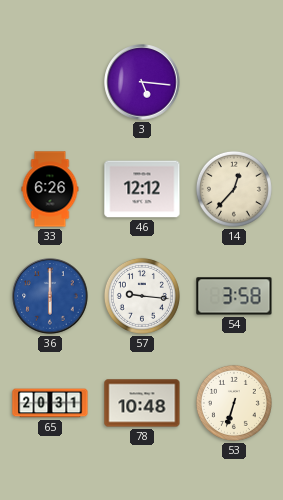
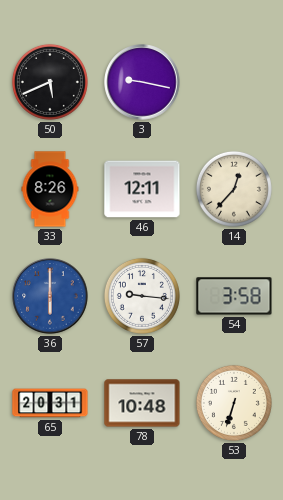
50: none -> 5:41
3: 5:16 -> 9:17
33: 6:26 -> 8:26
46: 12:12 -> 12:11
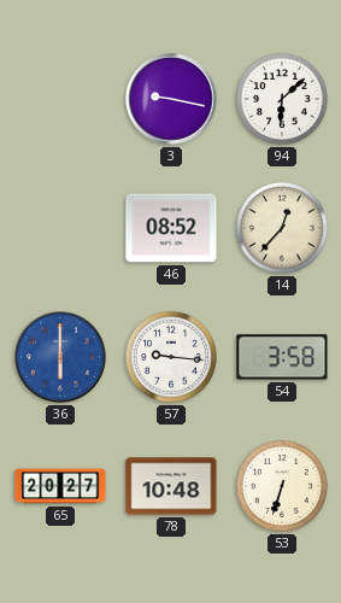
50: 5:41 -> none
94: none -> 6:08
33: 8:26 -> none
46: 12:11 -> 08:52
65: 20:31 -> 20:27
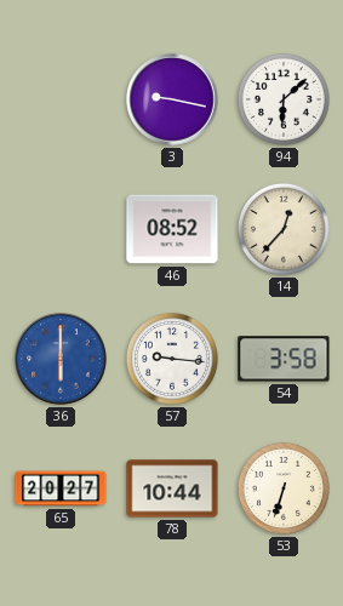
78: 10:48 -> 10:44
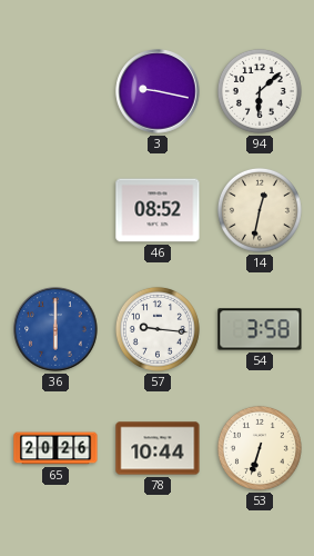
14: 12:37 -> 12:32
65: 20:27 -> 20:26
